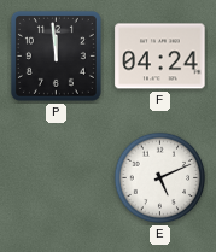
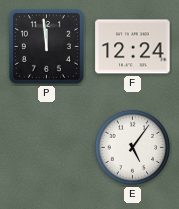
F: 04:24 -> 12:24
E: 5:11 -> 5:06
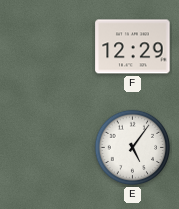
P: 11:59 -> none
F: 12:24 -> 12:29
